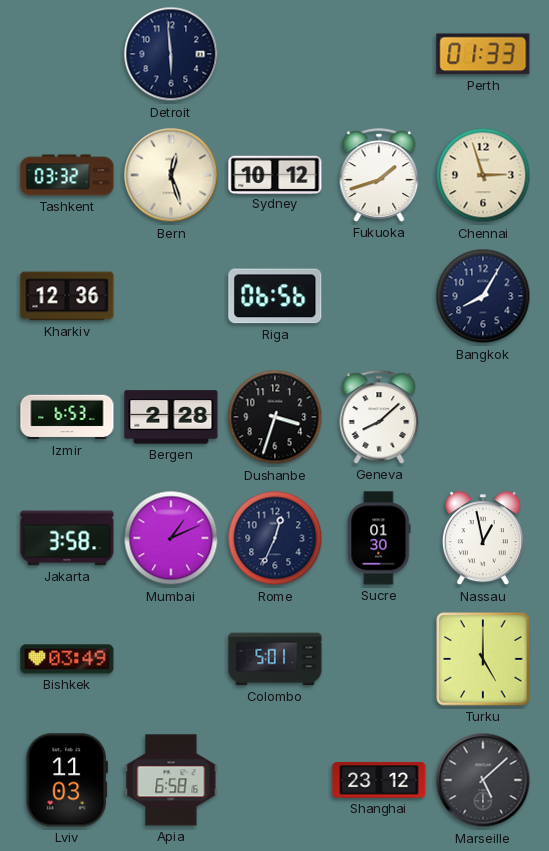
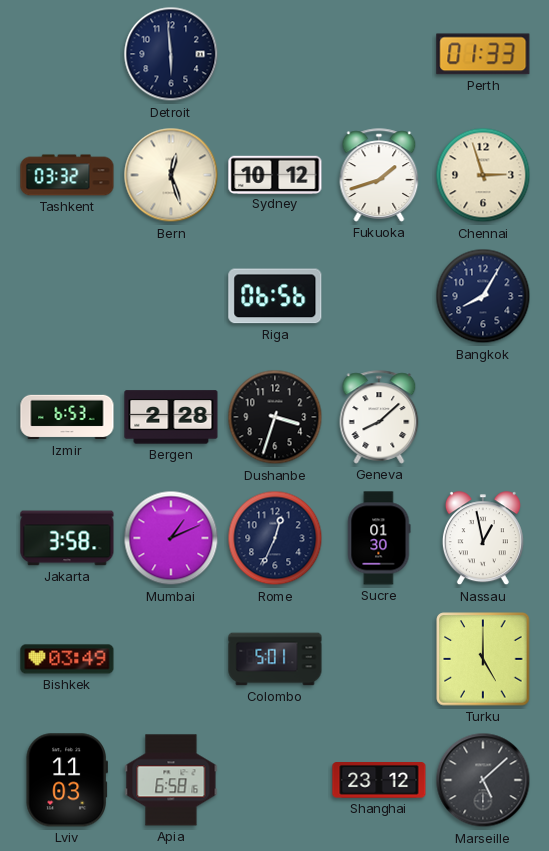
Kharkiv: 12:36 -> none
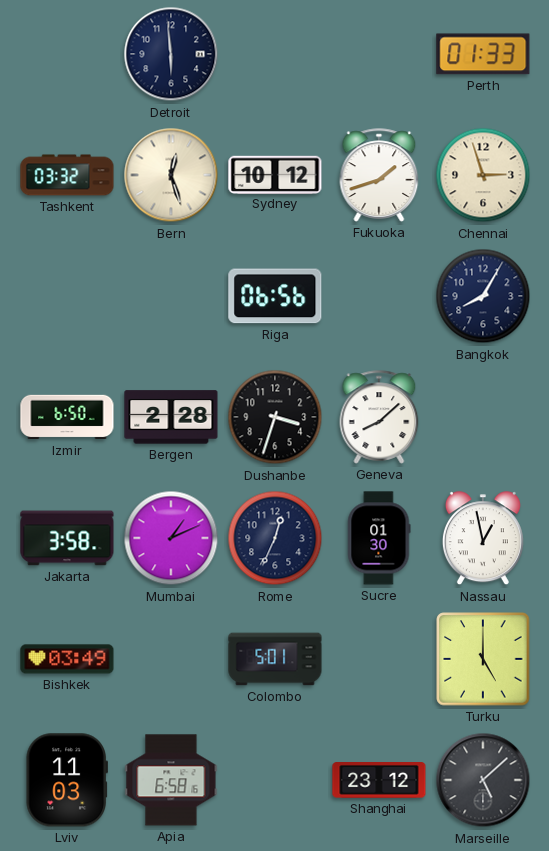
Izmir: 6:53 -> 6:50
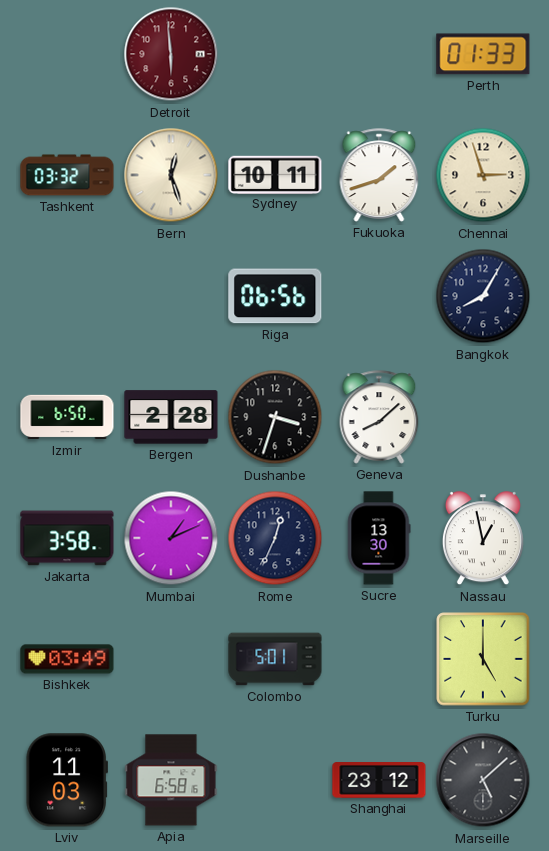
Detroit dial: navy -> burgundy
Sydney: 10:12 -> 10:11
Sucre: 01:30 -> 13:30
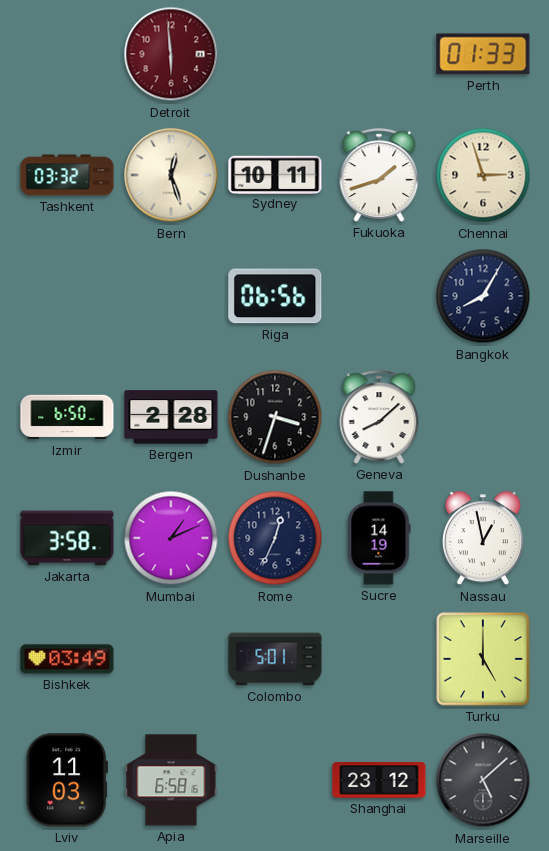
Sucre: 13:30 -> 14:19
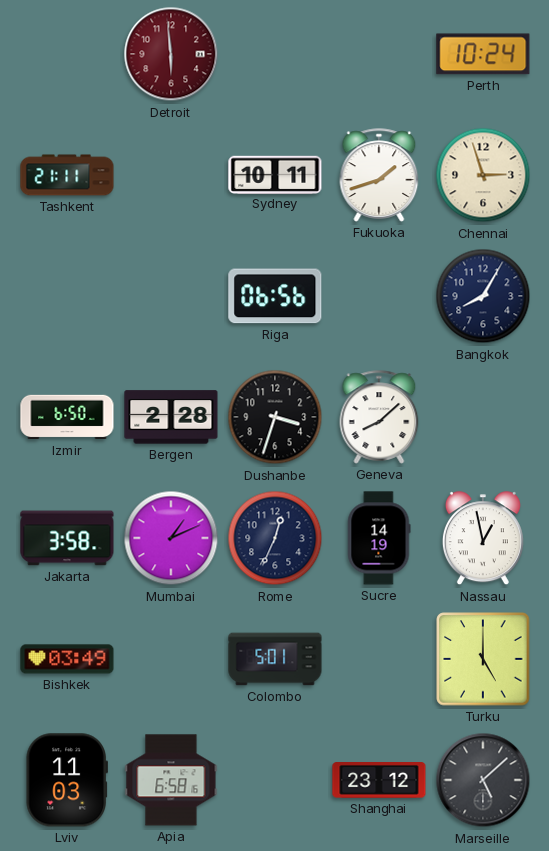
Perth: 01:33 -> 10:24
Tashkent: 03:32 -> 21:11
Bern: 12:27 -> none
